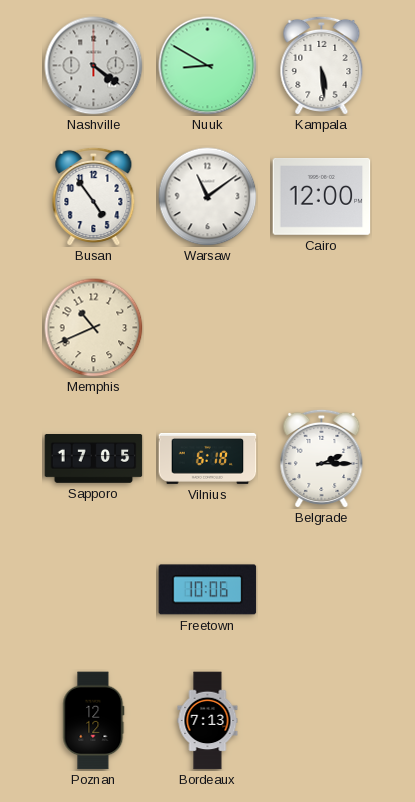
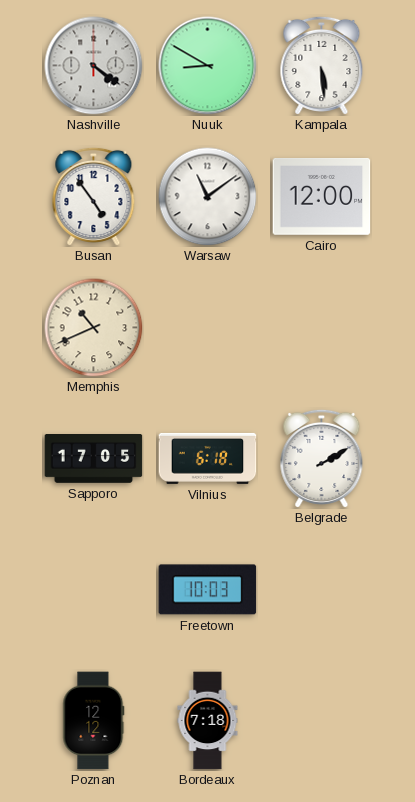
Belgrade: 2:15 -> 2:10
Freetown: 10:06 -> 10:03
Bordeaux: 7:13 -> 7:18
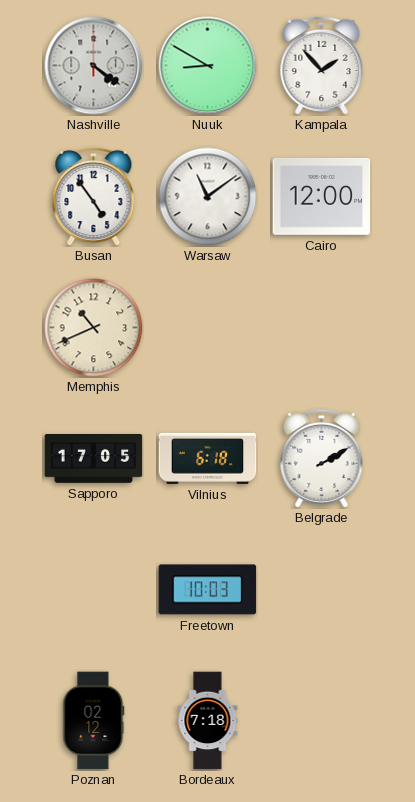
Kampala: 5:29 -> 1:53
Poznan: 12:12 -> 02:12
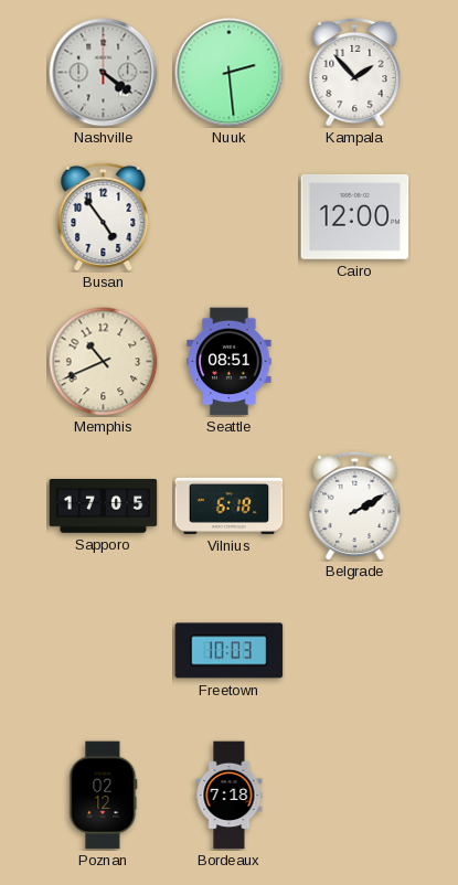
Nuuk: 8:50 -> 2:29
Warsaw: 11:09 -> none
Seattle: none -> 08:51
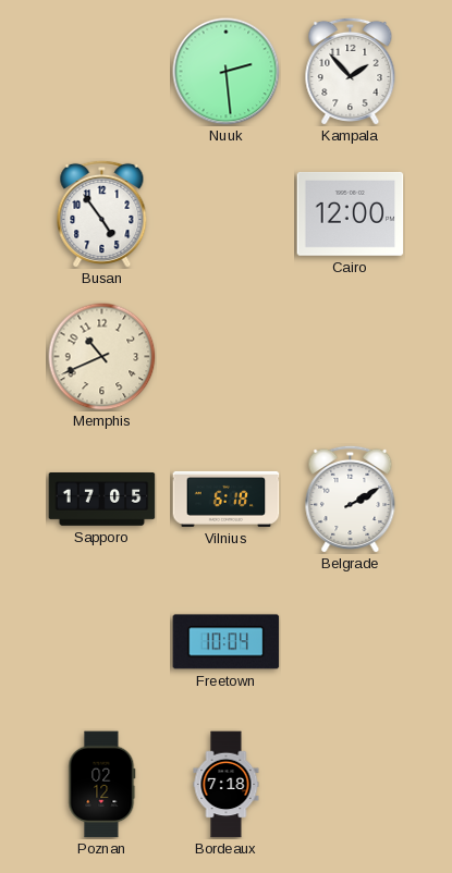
Nashville: 4:21 -> none
Seattle: 08:51 -> none
Freetown: 10:03 -> 10:04
